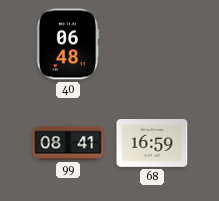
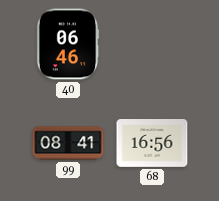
40: 06:48 -> 06:46
68: 16:59 -> 16:56
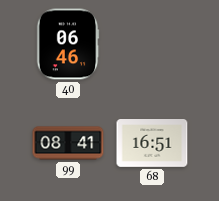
68: 16:56 -> 16:51
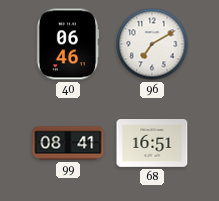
96: none -> 7:10
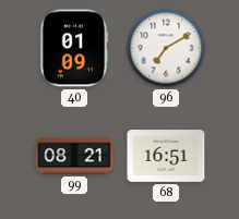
40: 06:46 -> 01:09
99: 08:41 -> 08:21
